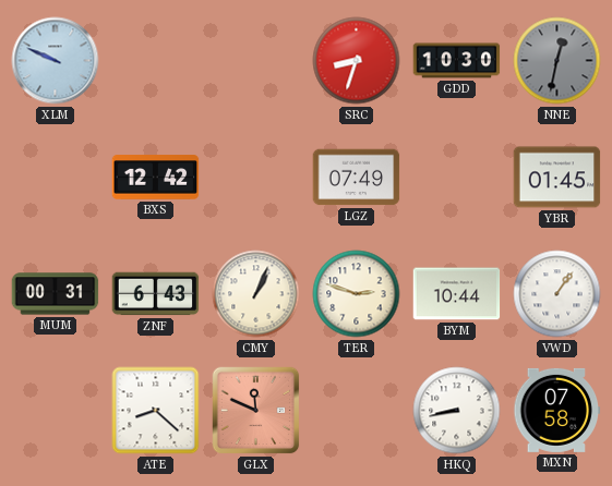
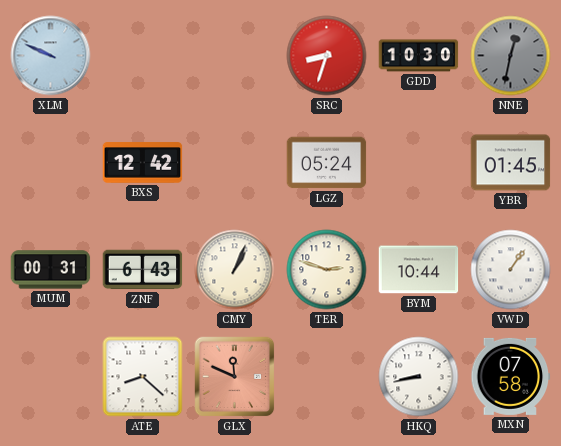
LGZ: 07:49 -> 05:24
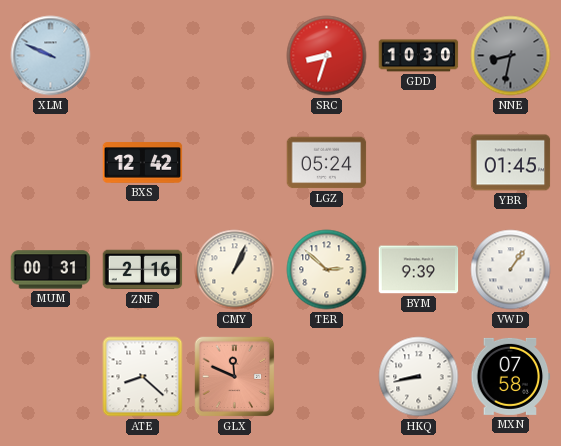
NNE: 12:32 -> 8:32
ZNF: 6:43 -> 2:16
TER: 2:48 -> 2:52
BYM: 10:44 -> 9:39
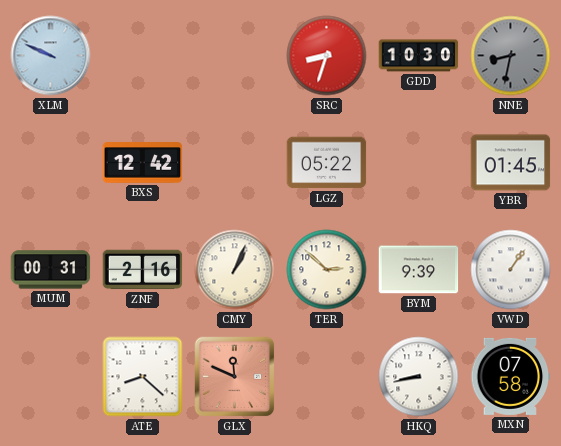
LGZ: 05:24 -> 05:22
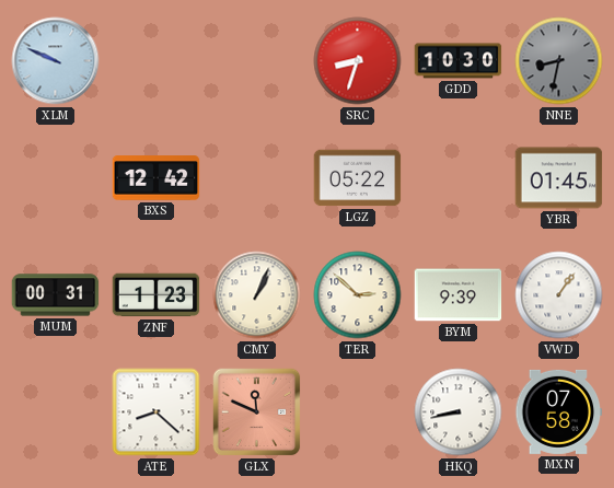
ZNF: 2:16 -> 1:23
